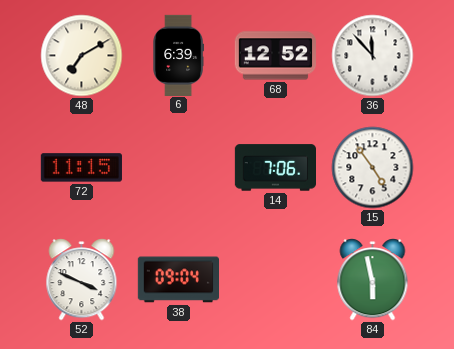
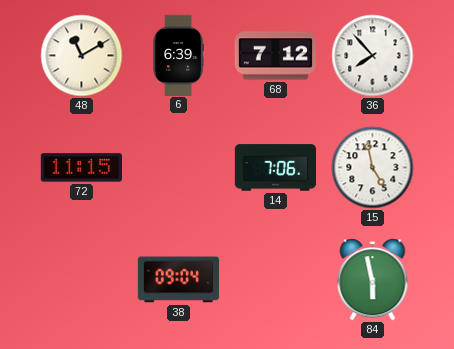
48: 7:10 -> 11:10
68: 12:52 -> 7:12
36: 11:53 -> 7:53
15: 4:54 -> 4:58
52: 3:49 -> none
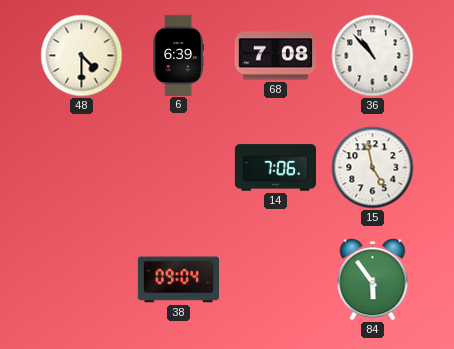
48: 11:10 -> 4:30
68: 7:12 -> 7:08
36: 7:53 -> 10:53
72: 11:15 -> none
84: 5:58 -> 5:54
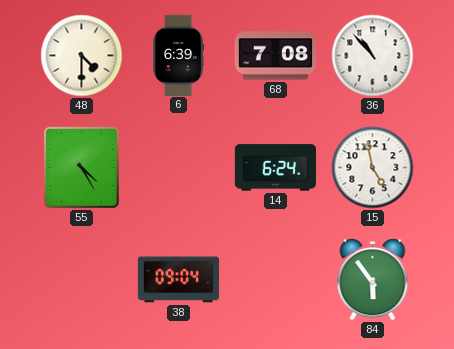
55: none -> 4:25
14: 7:06 -> 6:24
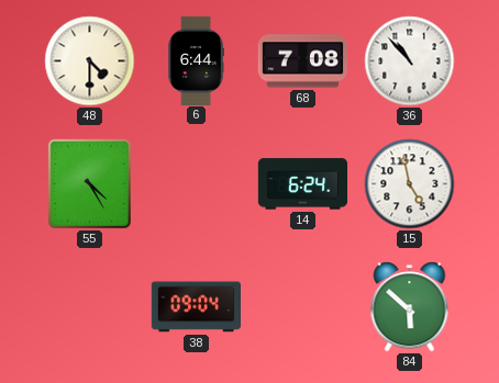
6: 6:39 -> 6:44
84: 5:54 -> 5:52
